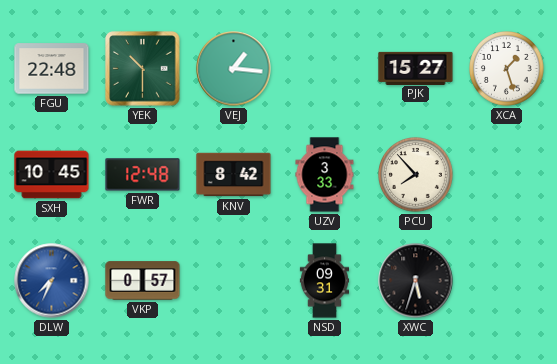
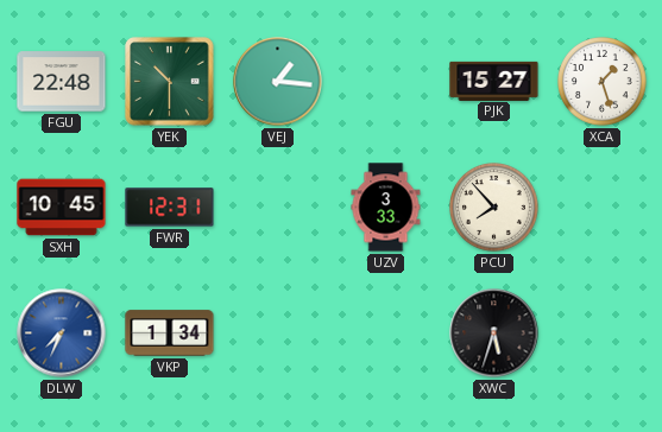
FWR: 12:48 -> 12:31
KNV: 8:42 -> none
VKP: 0:57 -> 1:34
NSD: 09:31 -> none
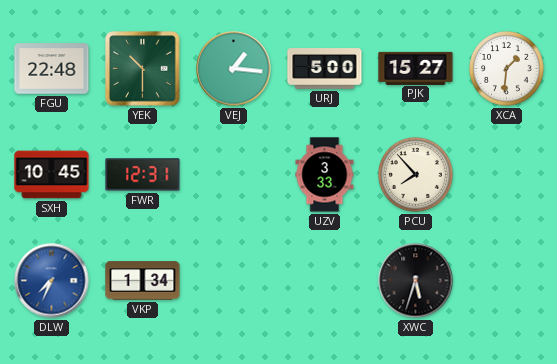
URJ: none -> 5:00
XCA: 1:27 -> 1:31
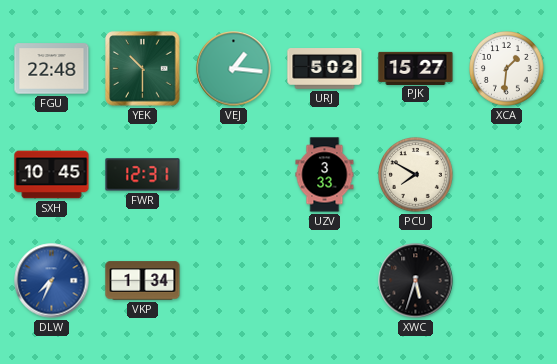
URJ: 5:00 -> 5:02
PCU: 7:53 -> 7:50
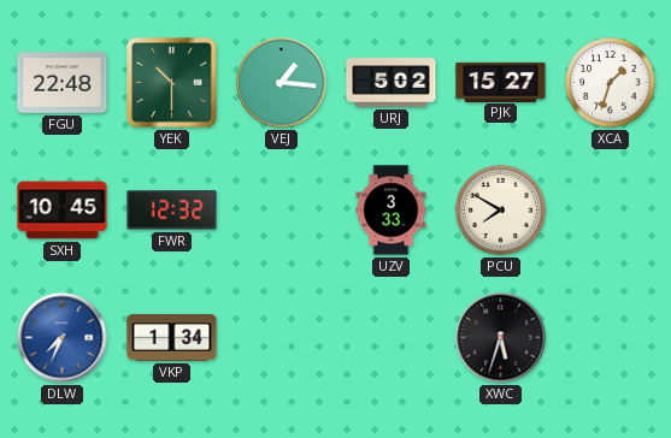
XCA: 1:31 -> 1:33
FWR: 12:31 -> 12:32
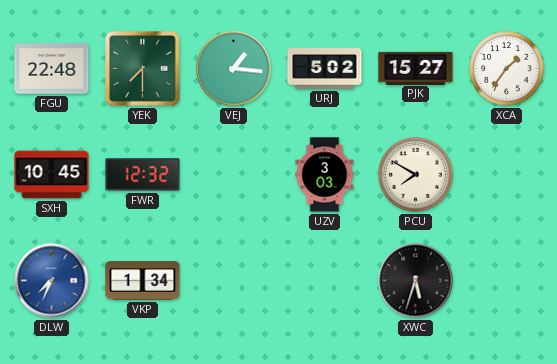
YEK: 10:30 -> 7:30
XCA: 1:33 -> 1:36
UZV: 3:33 -> 3:03
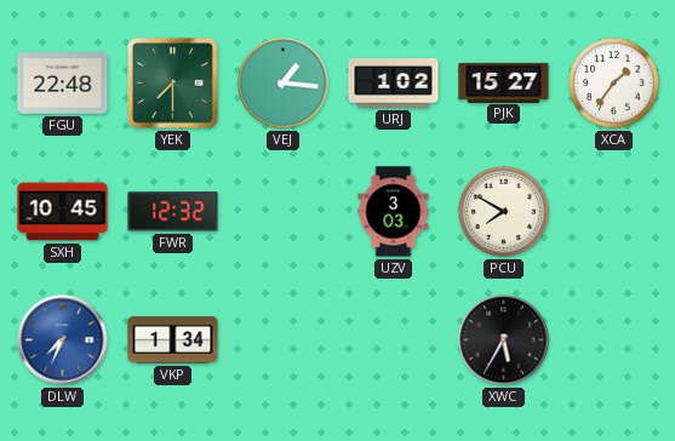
URJ: 5:02 -> 1:02
XWC: 5:33 -> 5:35
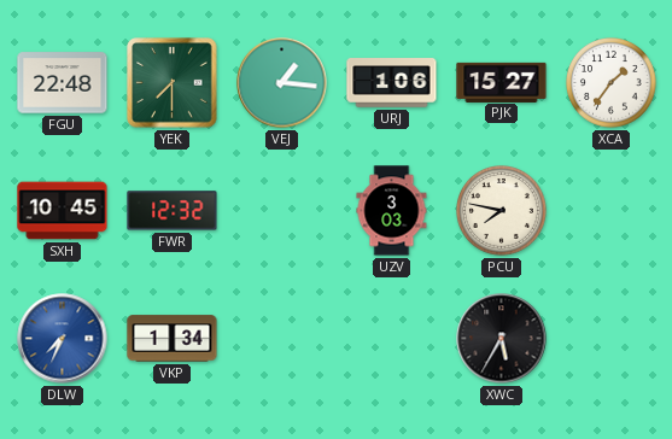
URJ: 1:02 -> 1:06
PCU: 7:50 -> 7:47
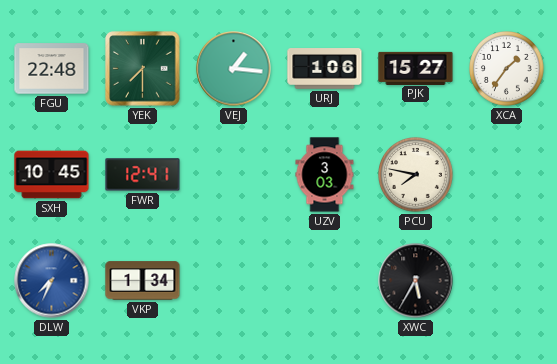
FWR: 12:32 -> 12:41
